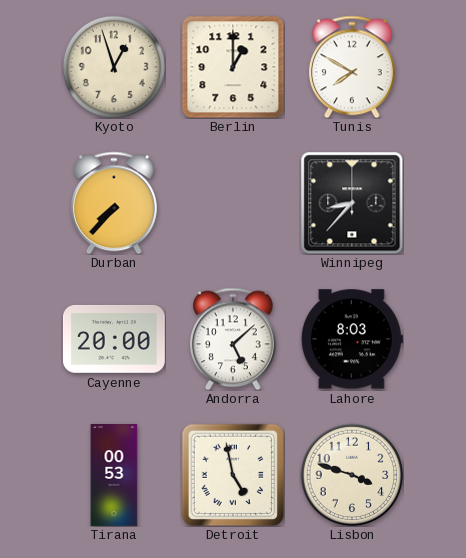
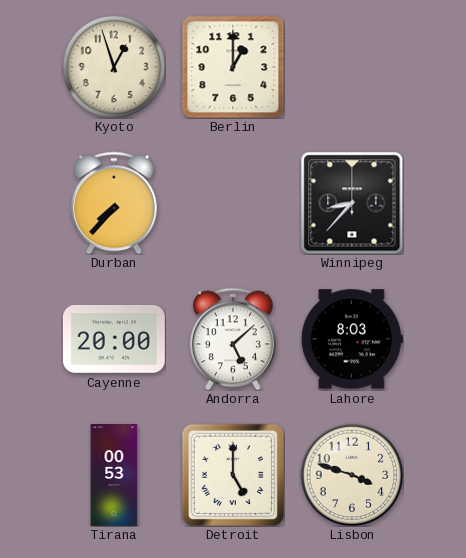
Tunis: 7:50 -> none
Detroit: 4:58 -> 5:00
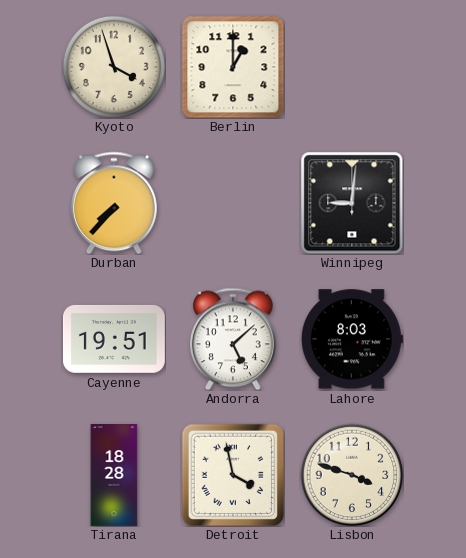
Kyoto: 12:57 -> 3:57
Winnipeg: 8:37 -> 9:01
Cayenne: 20:00 -> 19:51
Tirana: 00:53 -> 18:28
Detroit: 5:00 -> 3:58
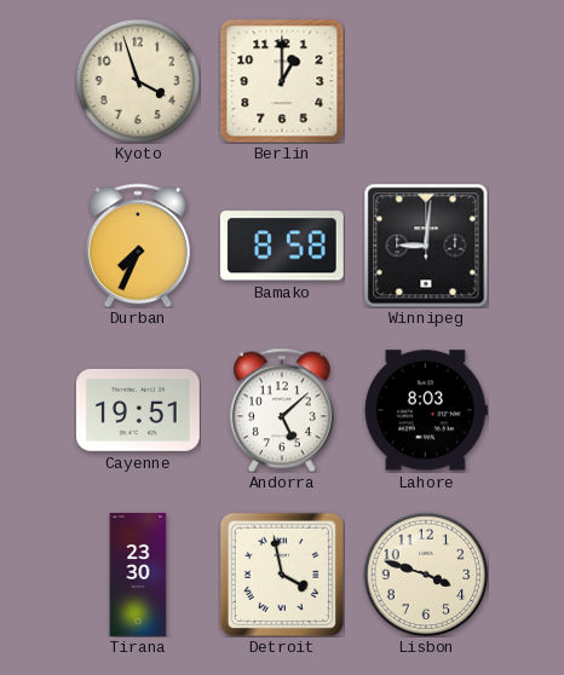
Durban: 7:37 -> 7:34
Bamako: none -> 8:58
Tirana: 18:28 -> 23:30
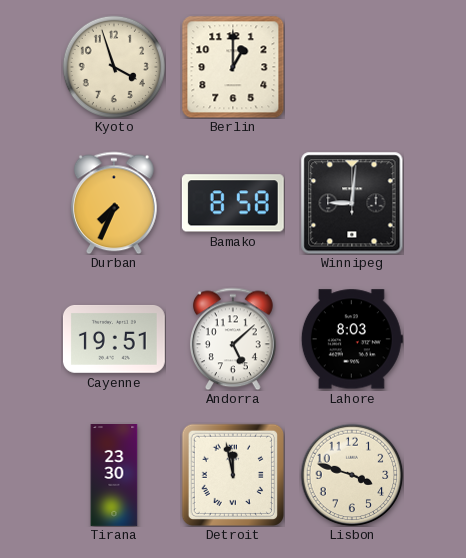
Detroit: 3:58 -> 11:58
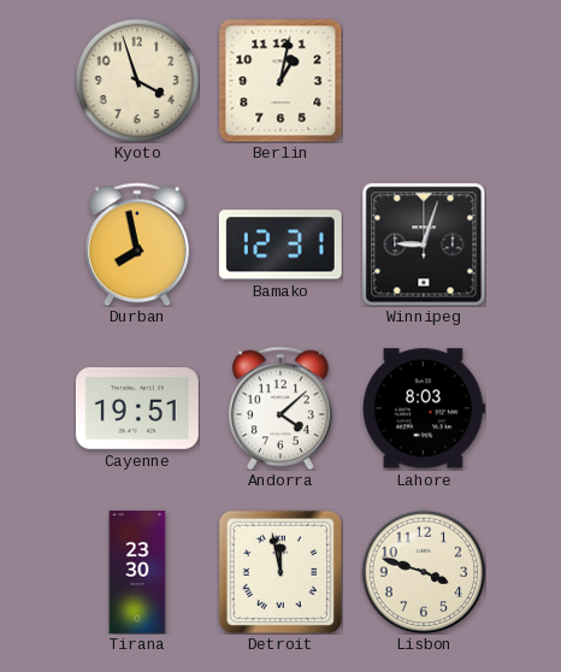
Berlin: 1:00 -> 1:02
Durban: 7:34 -> 7:58
Bamako: 8:58 -> 12:31
Winnipeg: 9:01 -> 9:03
Andorra: 5:08 -> 4:08
